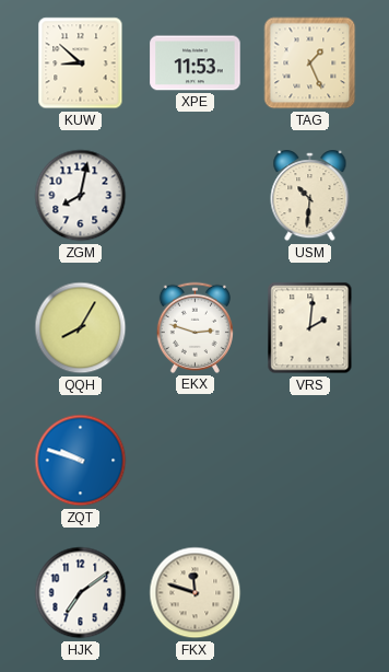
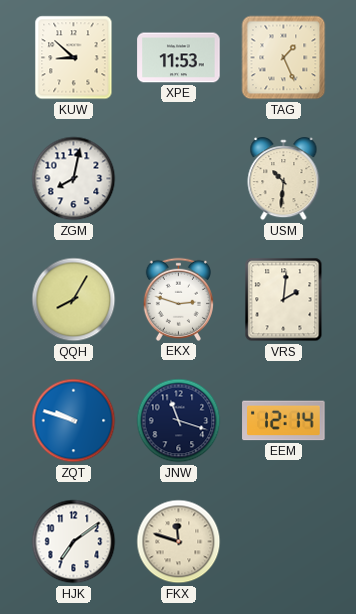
JNW: none -> 11:18
EEM: none -> 12:14
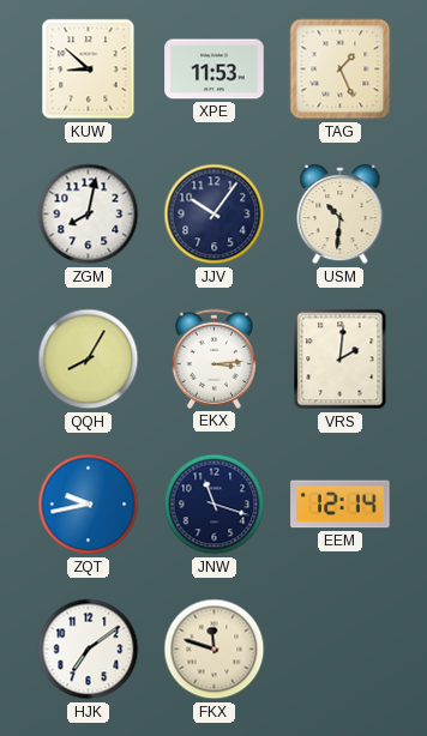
JJV: none -> 10:06
EKX: 2:48 -> 3:14
ZQT: 9:48 -> 9:43
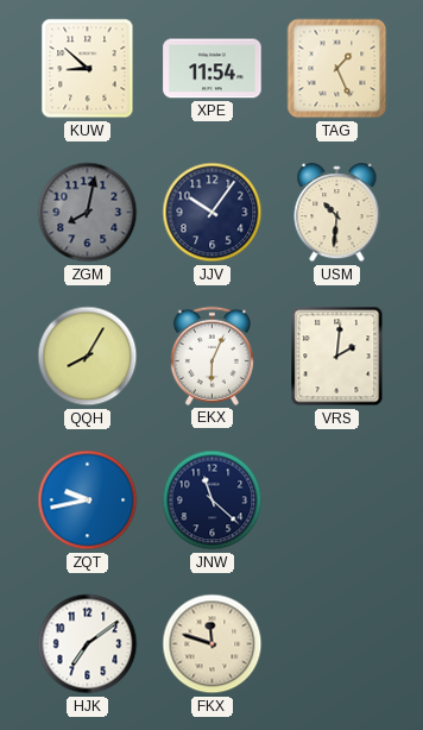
XPE: 11:53 -> 11:54
ZGM dial: white -> grey
EKX: 3:14 -> 6:04
JNW: 11:18 -> 11:22
EEM: 12:14 -> none
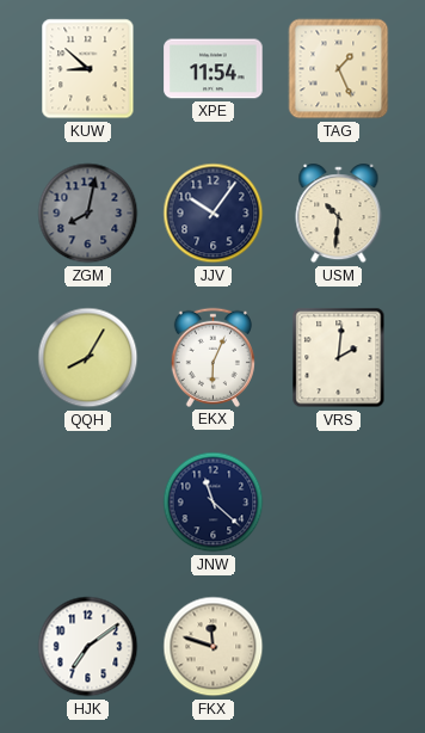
ZQT: 9:43 -> none
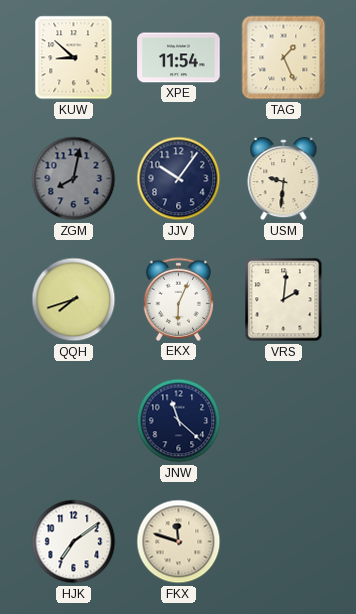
USM: 10:31 -> 9:31
QQH: 8:05 -> 7:42
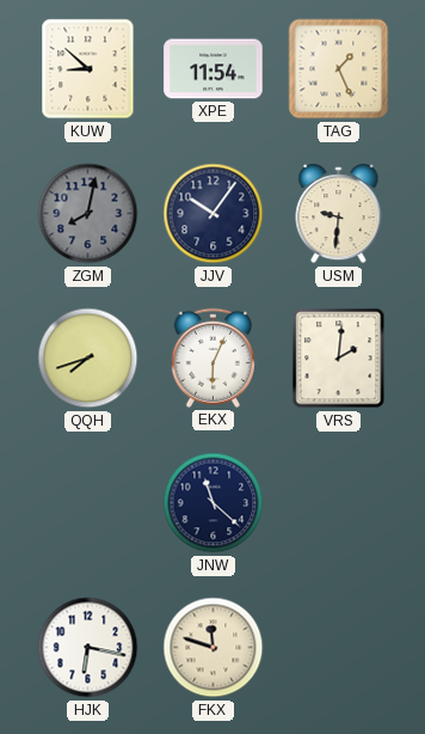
HJK: 7:09 -> 6:17
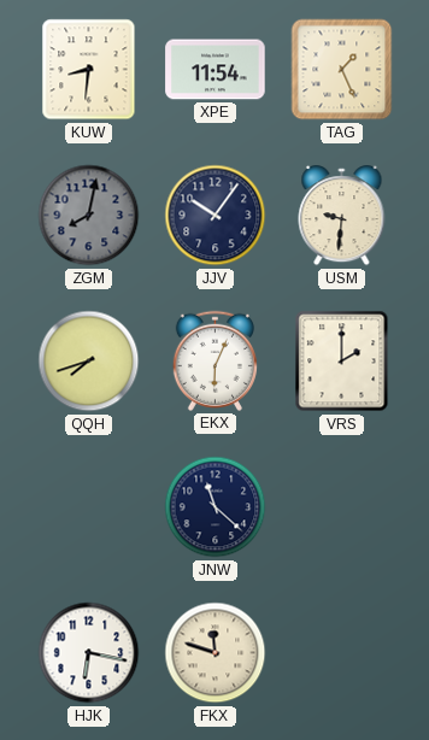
KUW: 8:52 -> 8:31
VRS: 2:01 -> 2:00
